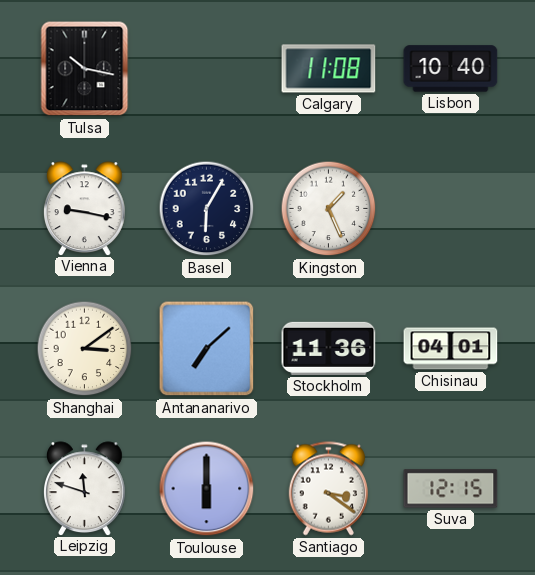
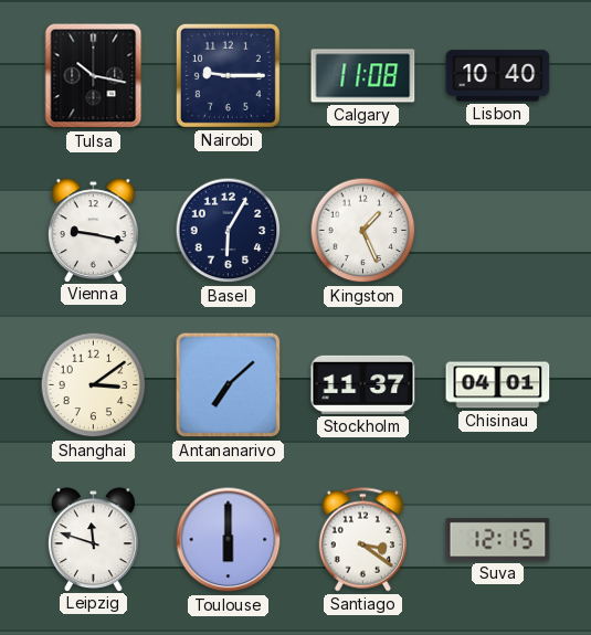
Nairobi: none -> 9:15
Stockholm: 11:36 -> 11:37
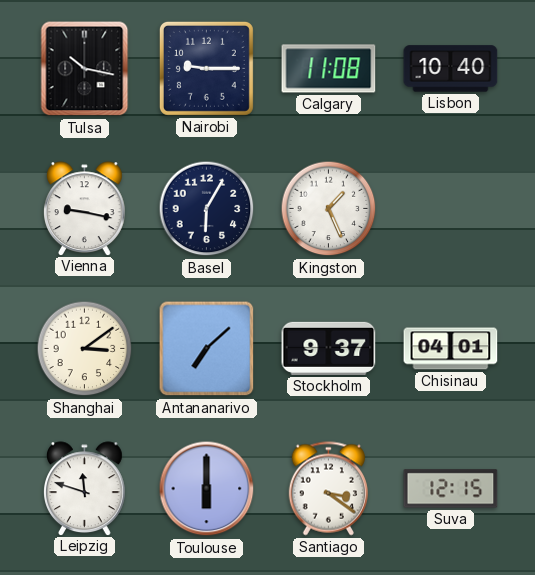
Stockholm: 11:37 -> 9:37
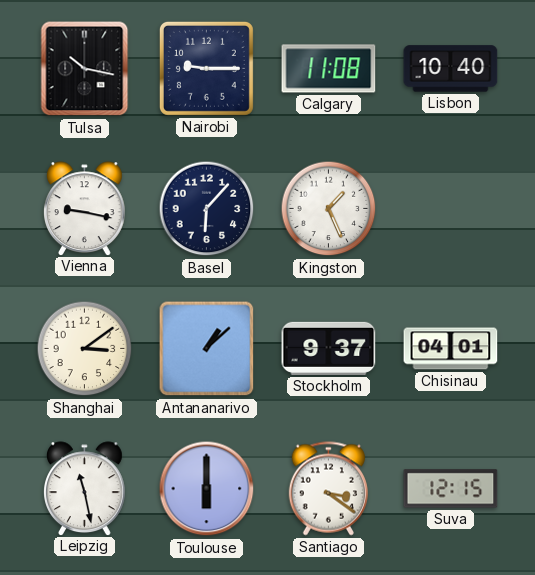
Basel: 6:05 -> 6:07
Antananarivo: 7:08 -> 1:08
Leipzig: 11:48 -> 11:28
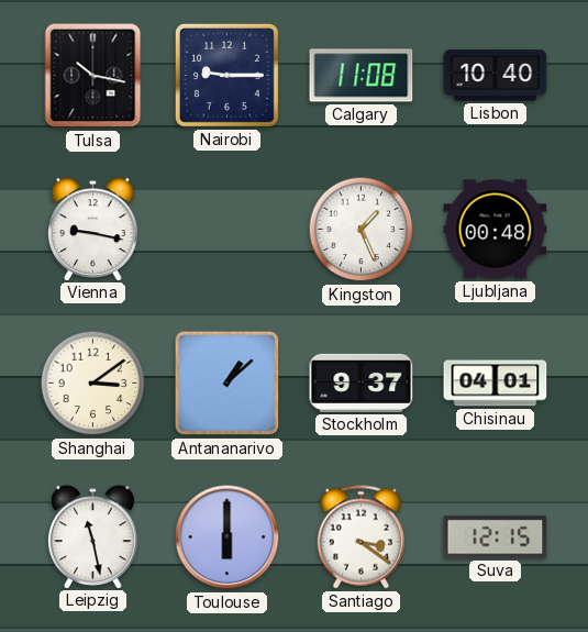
Basel: 6:07 -> none
Ljubljana: none -> 00:48
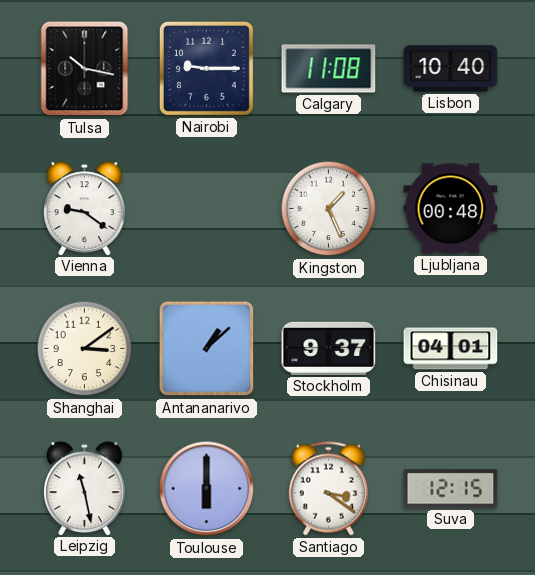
Vienna: 9:17 -> 9:21
